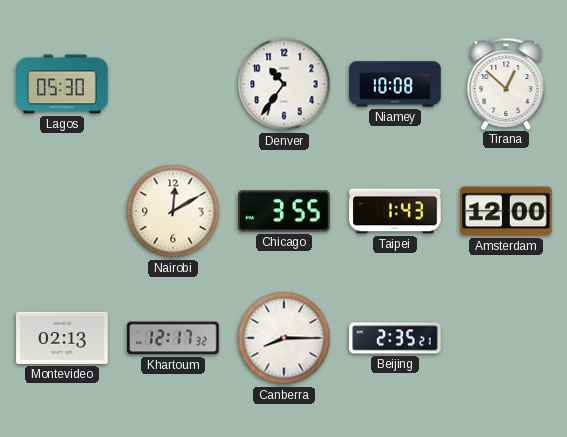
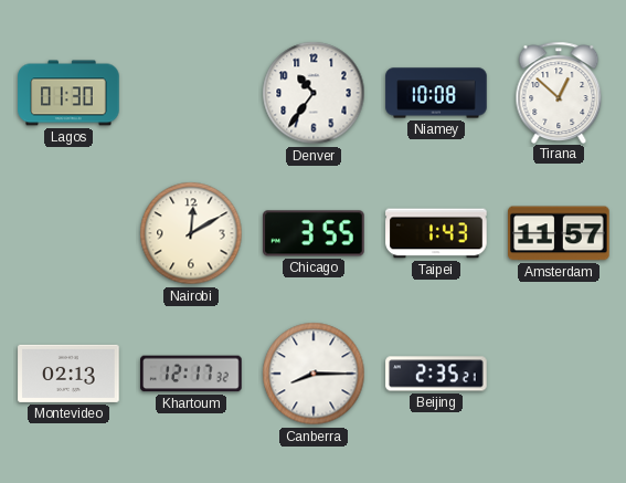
Lagos: 05:30 -> 01:30
Amsterdam: 12:00 -> 11:57
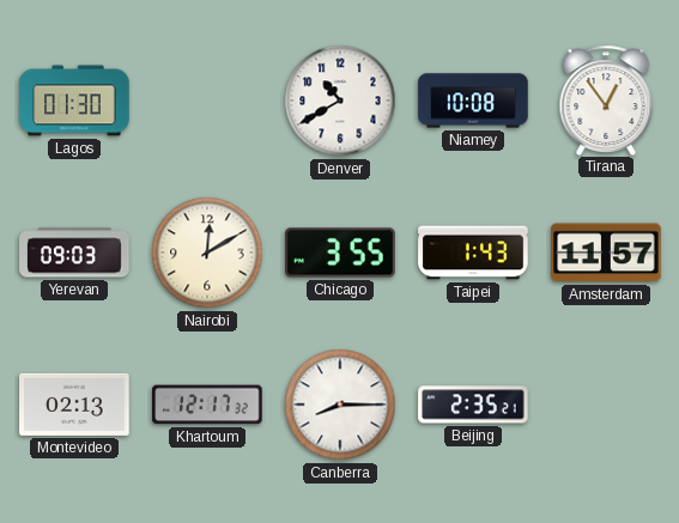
Denver: 10:36 -> 10:40
Tirana: 12:52 -> 12:54
Yerevan: none -> 09:03
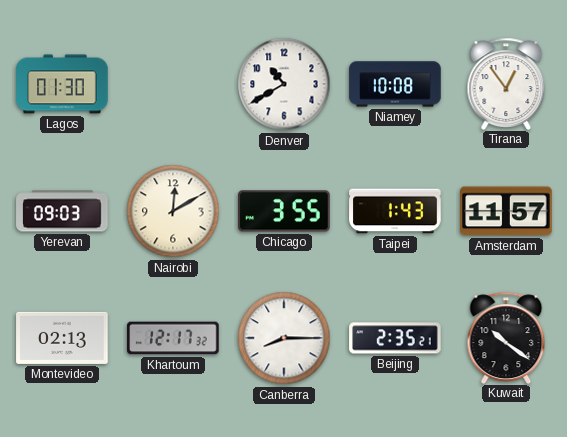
Kuwait: none -> 10:21
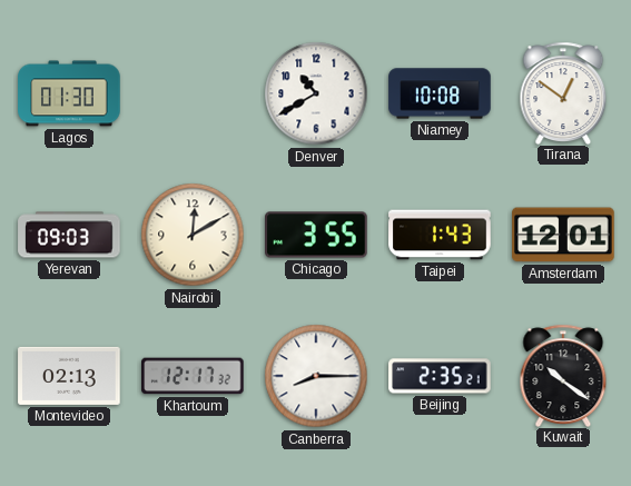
Tirana: 12:54 -> 12:51
Amsterdam: 11:57 -> 12:01
